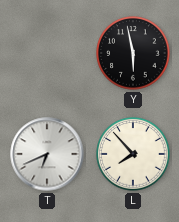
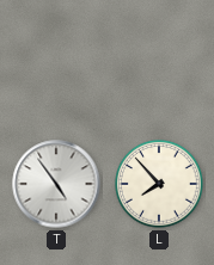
Y: 5:58 -> none
T: 6:41 -> 4:54
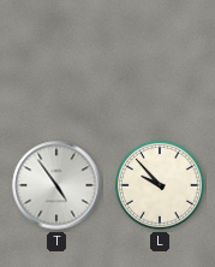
L: 7:53 -> 9:53
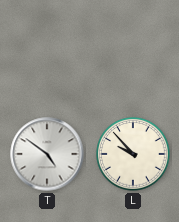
T: 4:54 -> 4:51
